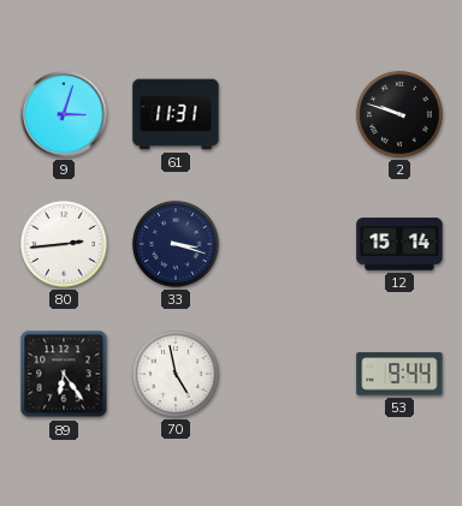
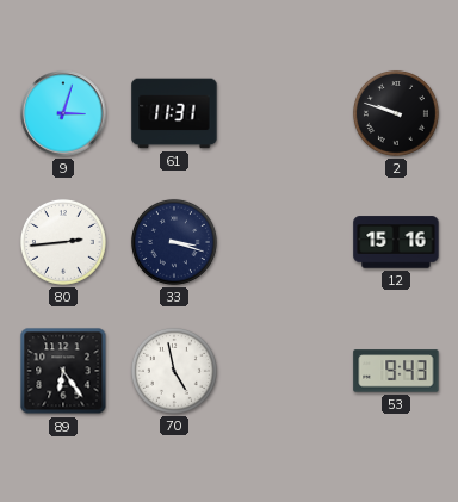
12: 15:14 -> 15:16
53: 9:44 -> 9:43
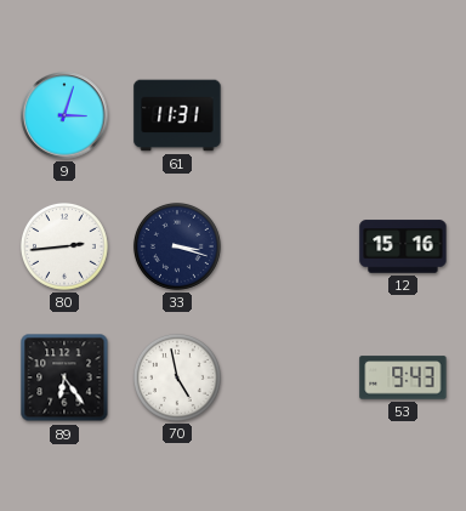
2: 9:48 -> none
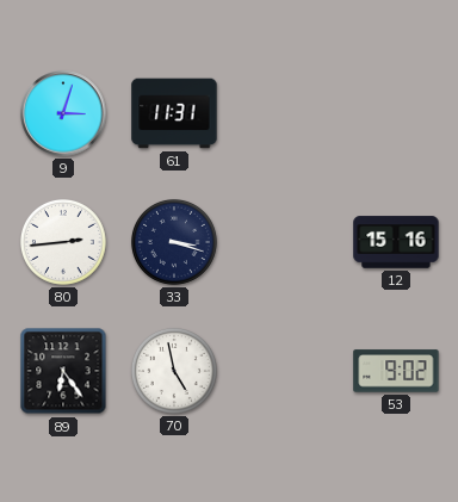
53: 9:43 -> 9:02
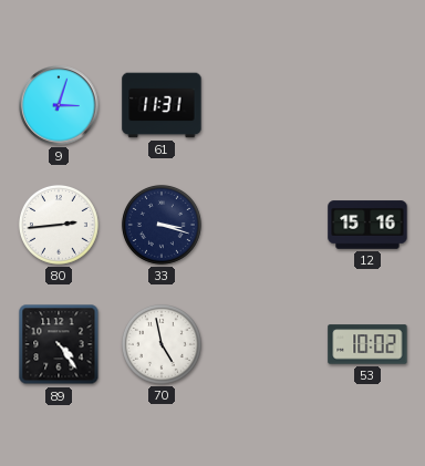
89: 6:24 -> 4:24
53: 9:02 -> 10:02
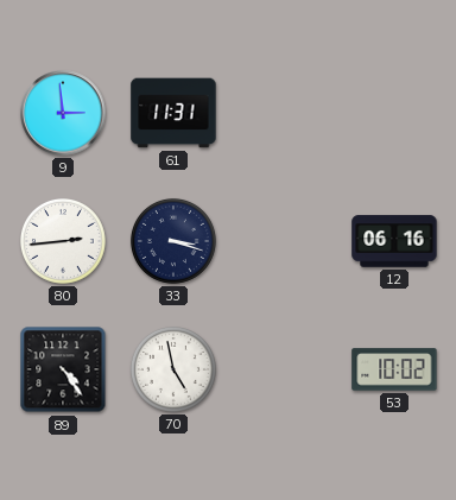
9: 3:03 -> 2:59
12: 15:16 -> 06:16
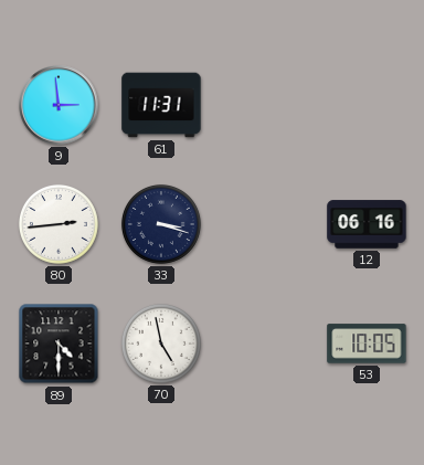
89: 4:24 -> 4:30
53: 10:02 -> 10:05
